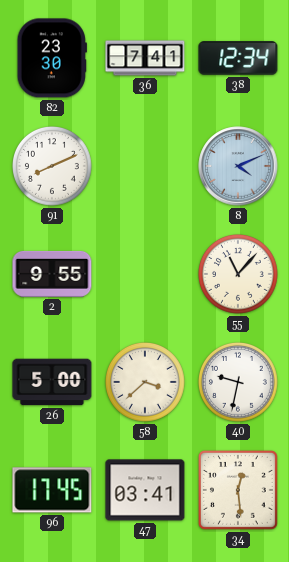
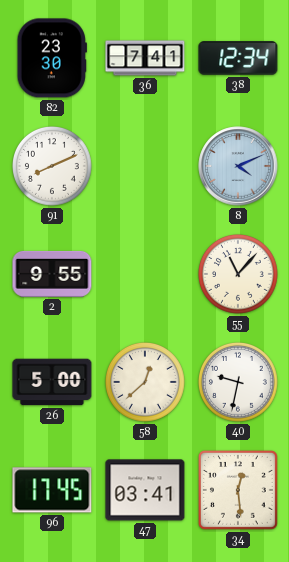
58: 3:38 -> 12:38
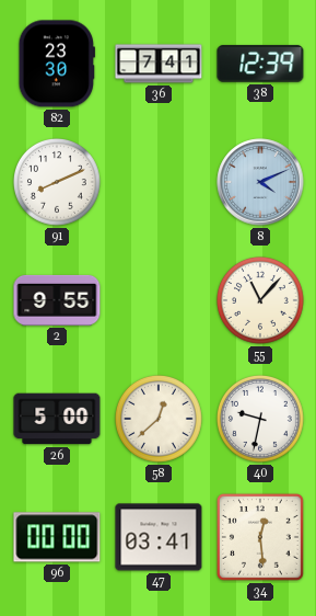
38: 12:34 -> 12:39
96: 17:45 -> 00:00
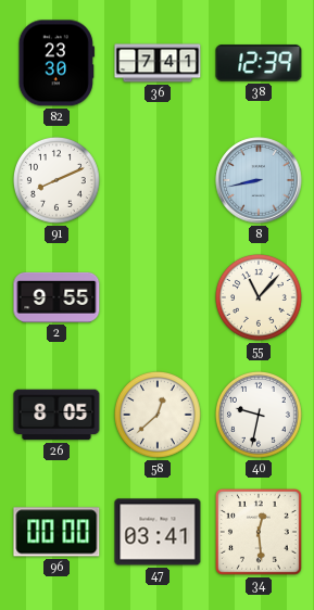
8: 4:11 -> 8:43
26: 5:00 -> 8:05
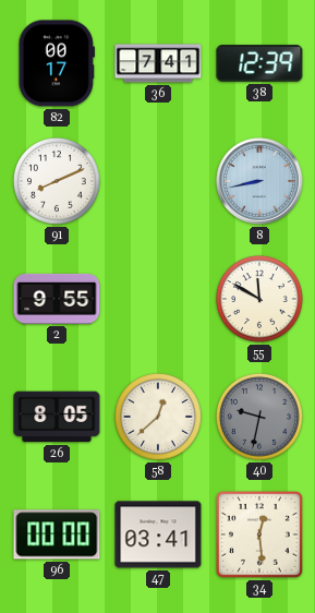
82: 23:30 -> 00:17
55: 11:07 -> 11:50
40 dial: white -> grey
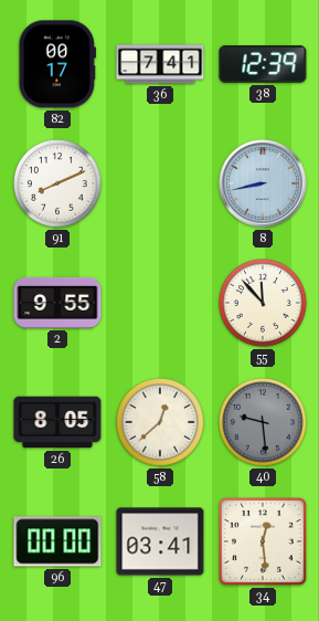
55: 11:50 -> 11:53
40: 9:32 -> 9:29
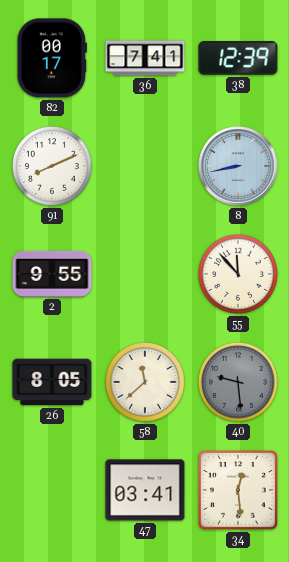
58: 12:38 -> 11:38
96: 00:00 -> none
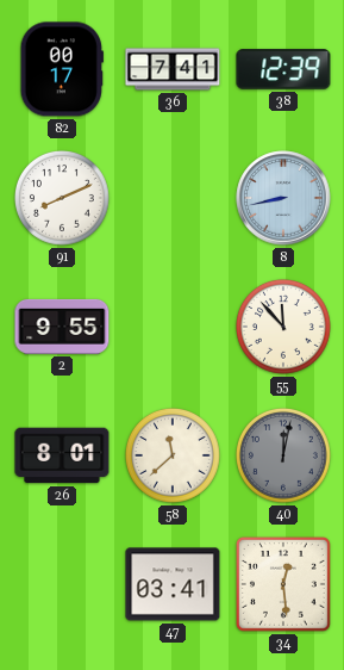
26: 8:05 -> 8:01
40: 9:29 -> 12:02
